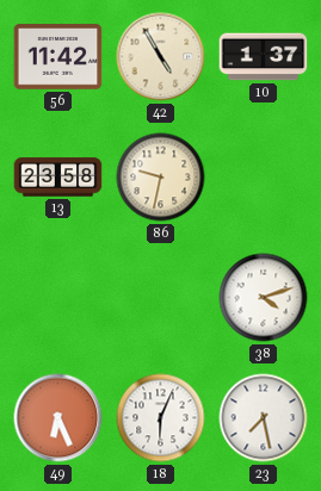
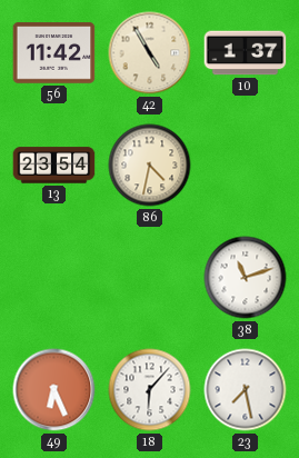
13: 23:58 -> 23:54
86: 9:32 -> 4:32
38: 4:12 -> 11:12
18: 6:04 -> 6:07
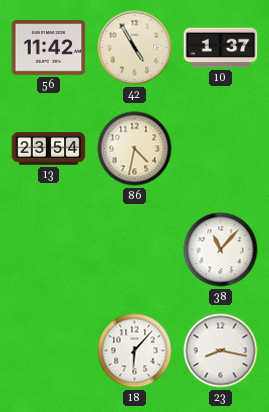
38: 11:12 -> 11:07
49: 6:26 -> none
23: 7:28 -> 8:17
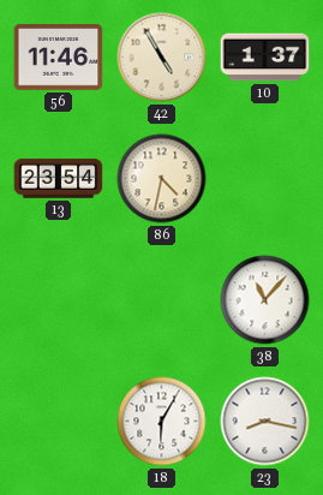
56: 11:42 -> 11:46
18: 6:07 -> 6:05
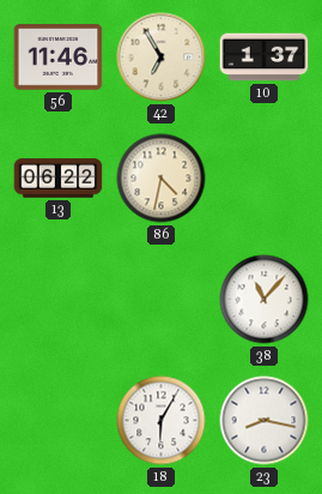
42: 4:55 -> 6:55
13: 23:54 -> 06:22
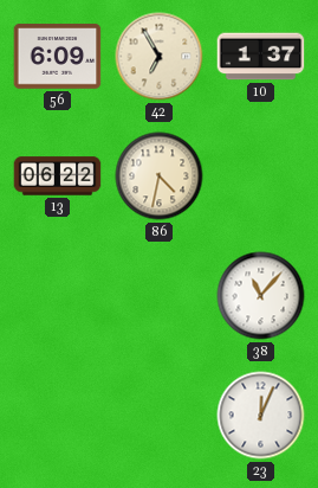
56: 11:46 -> 6:09
18: 6:05 -> none
23: 8:17 -> 12:04
